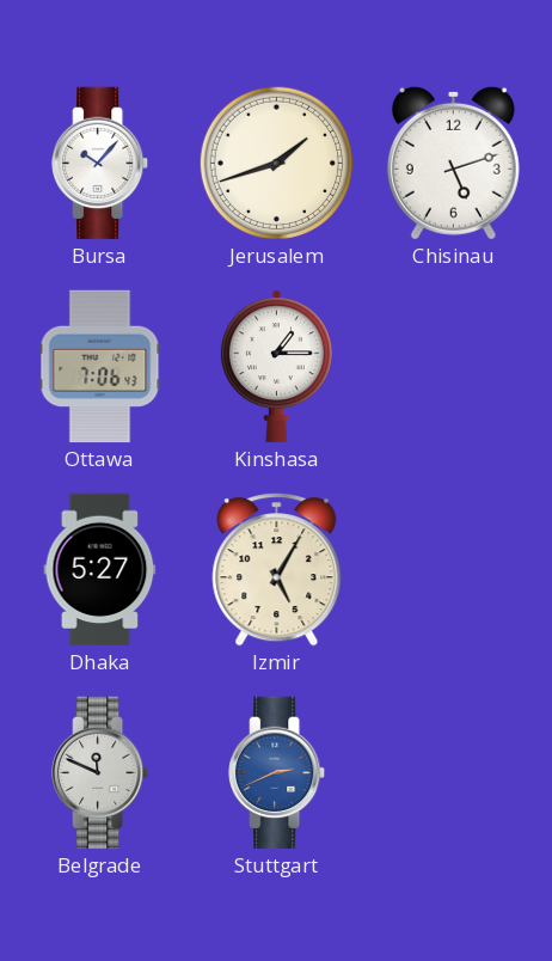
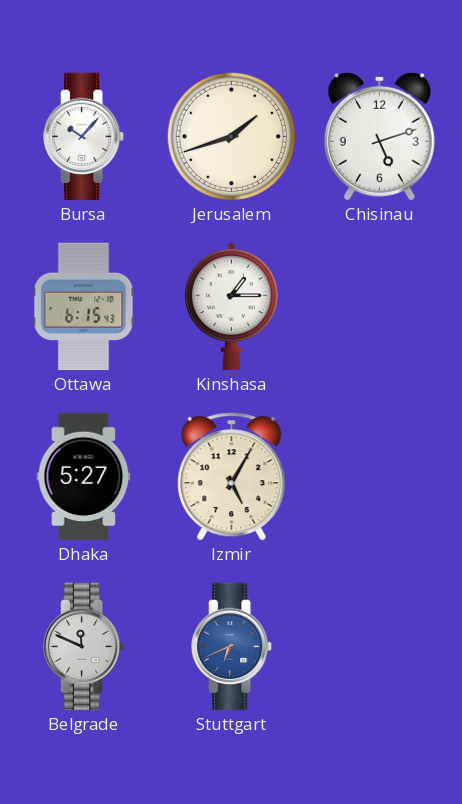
Ottawa: 7:06 -> 6:15
Stuttgart: 2:41 -> 6:41
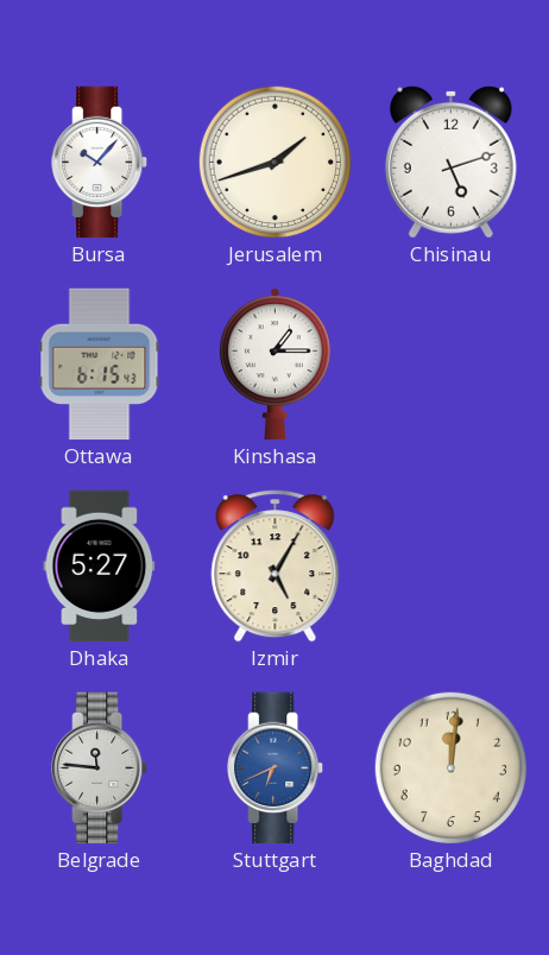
Belgrade: 11:49 -> 11:46
Baghdad: none -> 12:01
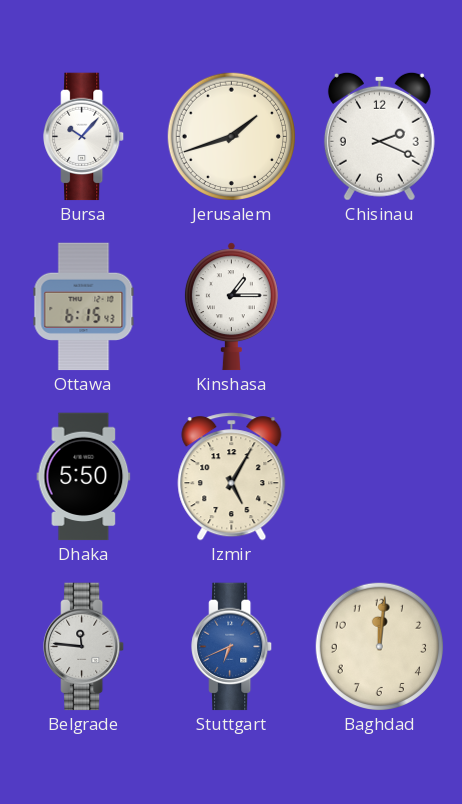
Chisinau: 5:12 -> 2:19
Dhaka: 5:27 -> 5:50
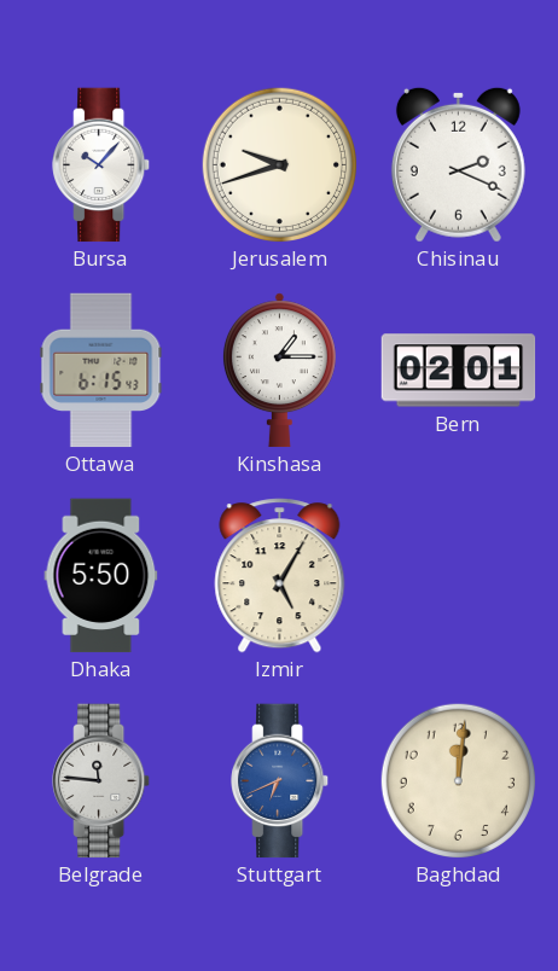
Jerusalem: 1:42 -> 9:42
Bern: none -> 02:01
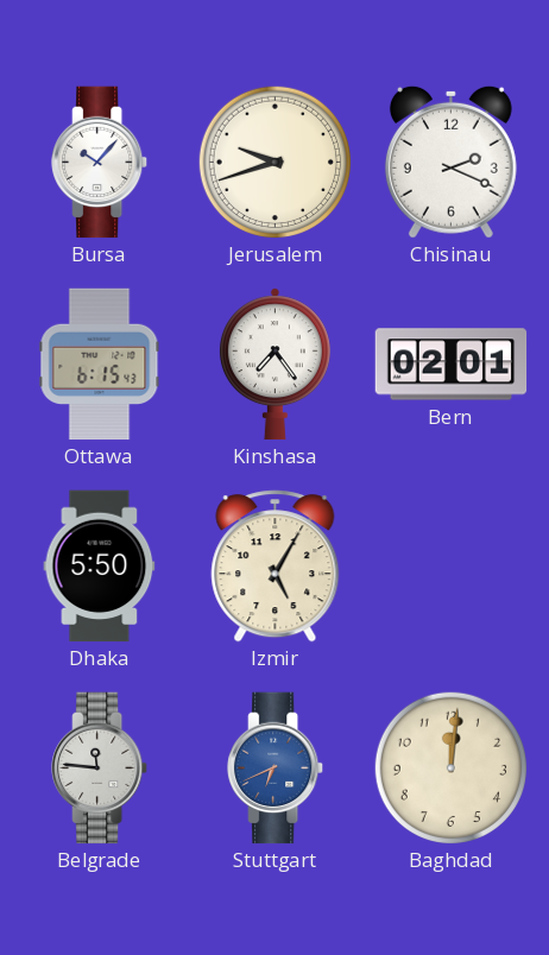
Kinshasa: 1:15 -> 7:24
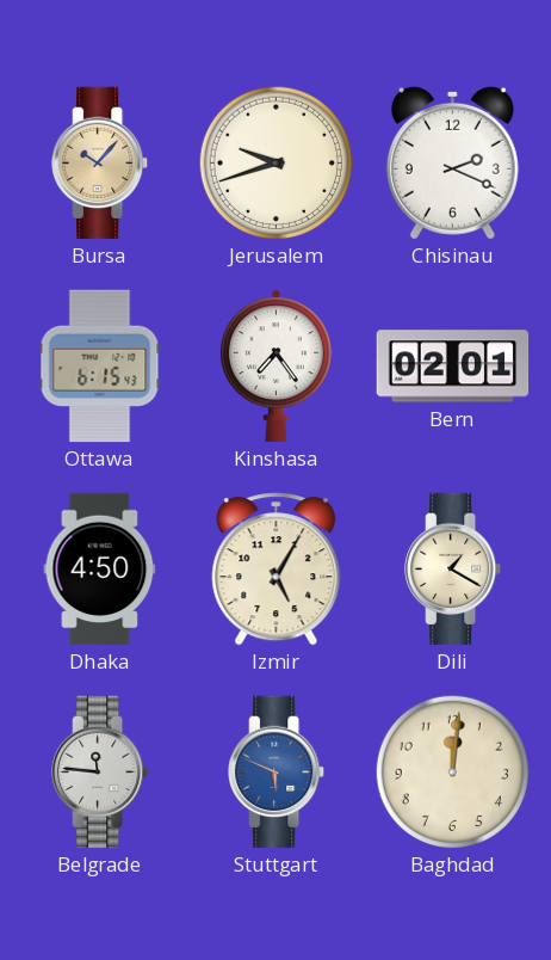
Bursa dial: white -> champagne
Dhaka: 5:50 -> 4:50
Dili: none -> 1:20
Stuttgart: 6:41 -> 5:49
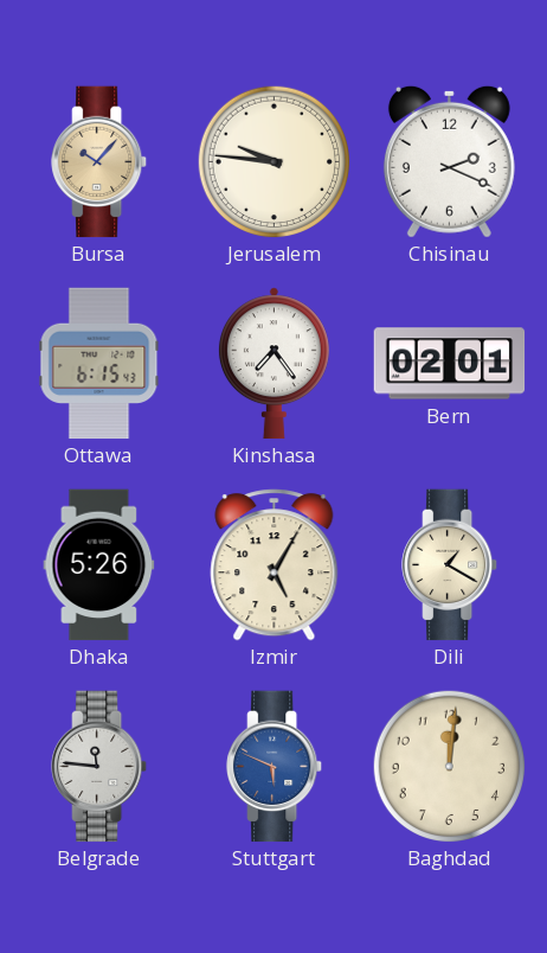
Jerusalem: 9:42 -> 9:46
Dhaka: 4:50 -> 5:26
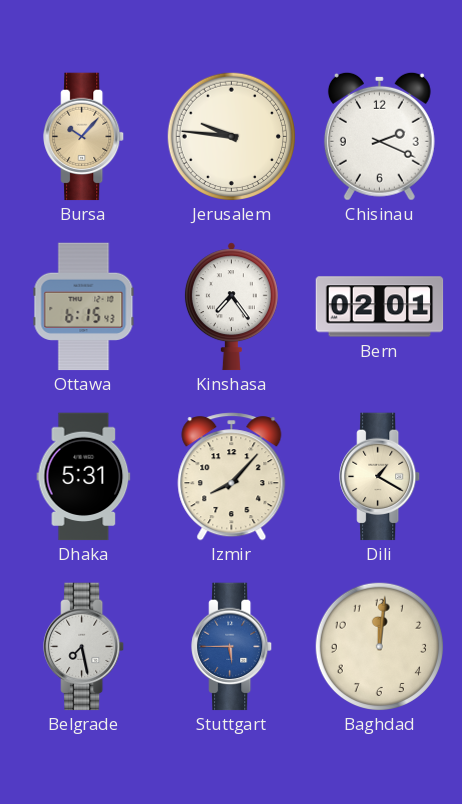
Dhaka: 5:26 -> 5:31
Izmir: 5:05 -> 8:07
Belgrade: 11:46 -> 7:28
Stuttgart: 5:49 -> 5:45
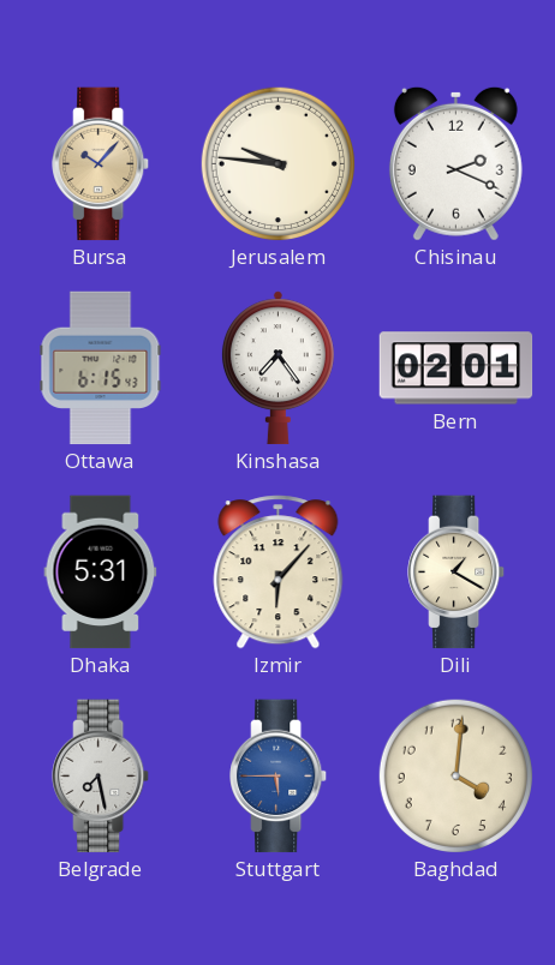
Izmir: 8:07 -> 6:07
Baghdad: 12:01 -> 4:01
